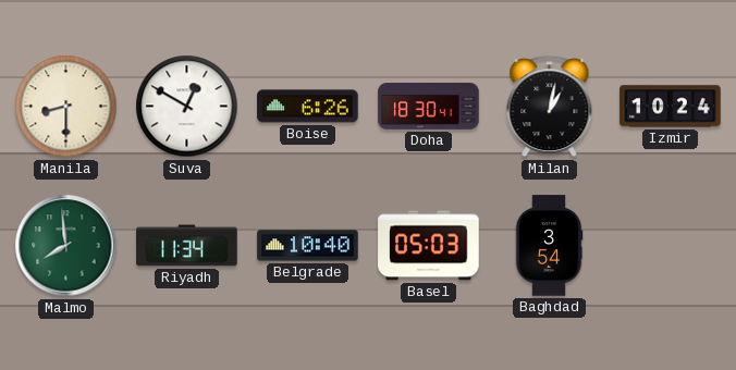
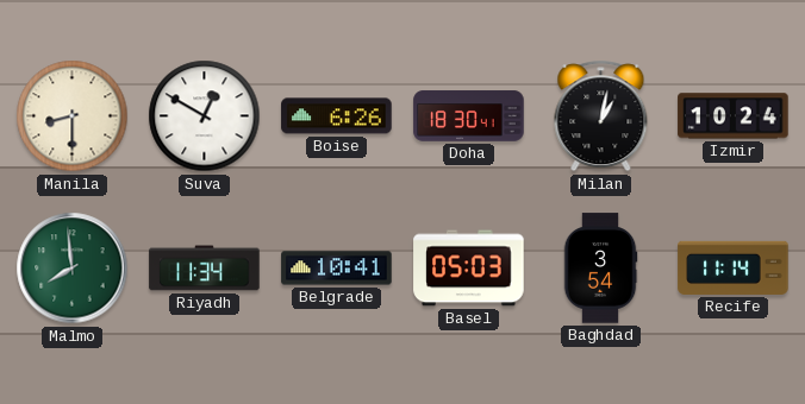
Belgrade: 10:40 -> 10:41
Recife: none -> 11:14
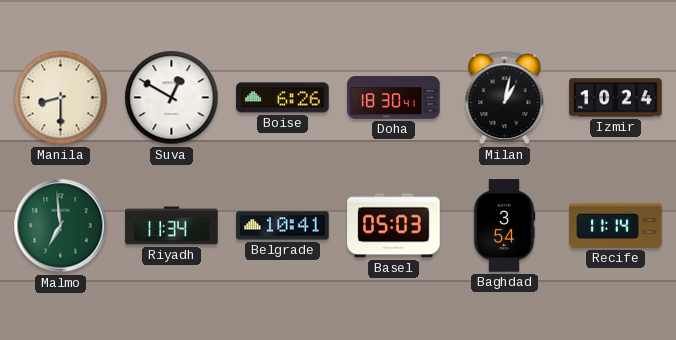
Malmo: 7:59 -> 6:59
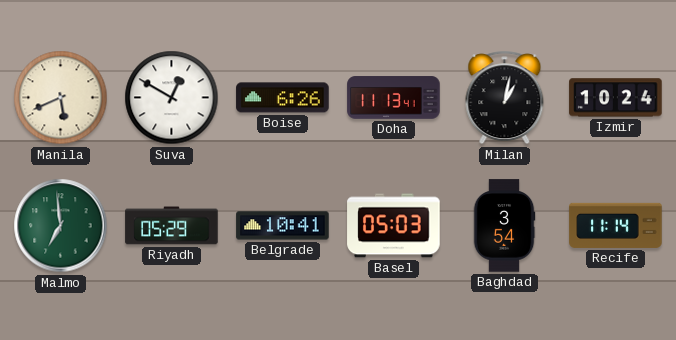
Manila: 8:30 -> 5:41
Doha: 18:30 -> 11:13
Riyadh: 11:34 -> 05:29
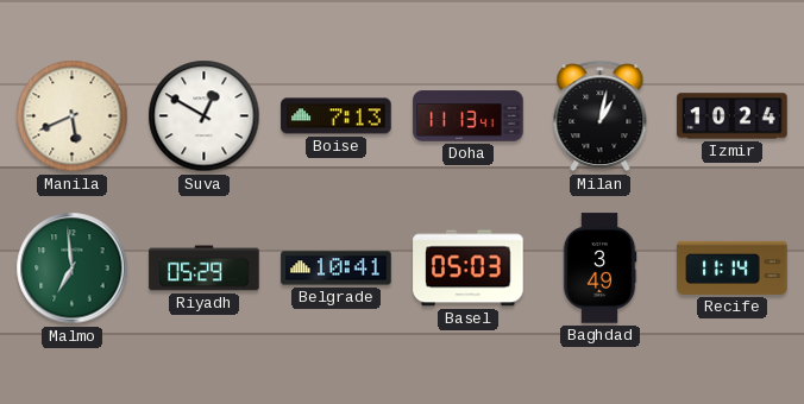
Boise: 6:26 -> 7:13
Baghdad: 3:54 -> 3:49
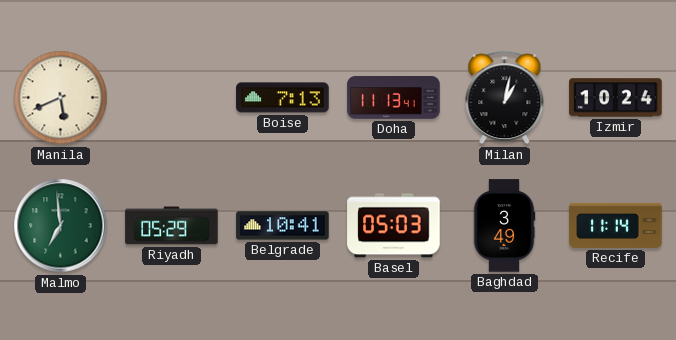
Suva: 12:50 -> none
